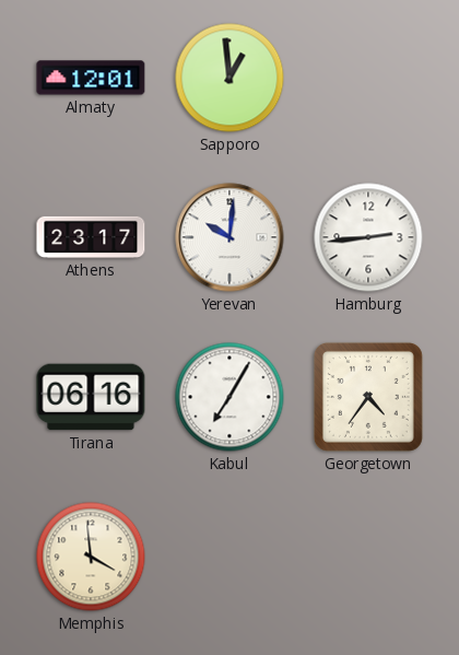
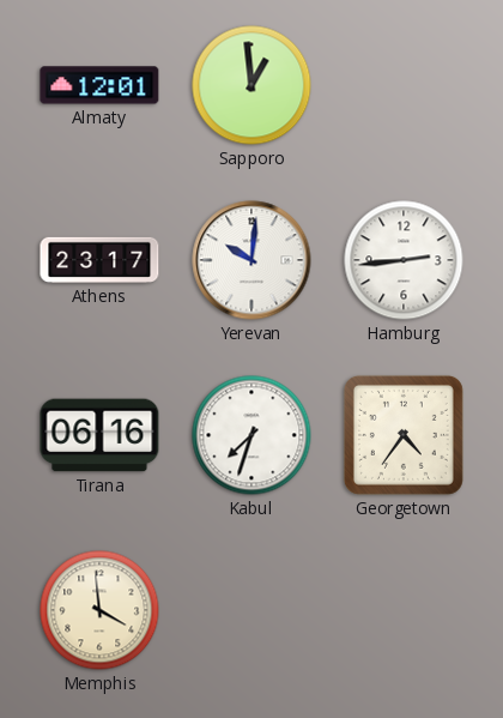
Kabul: 7:05 -> 7:33
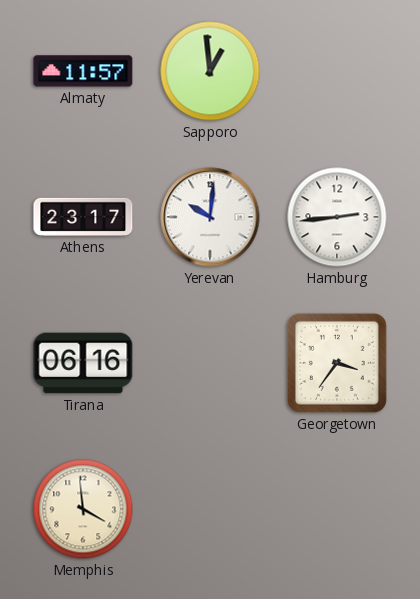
Almaty: 12:01 -> 11:57
Kabul: 7:33 -> none
Georgetown: 4:36 -> 3:36
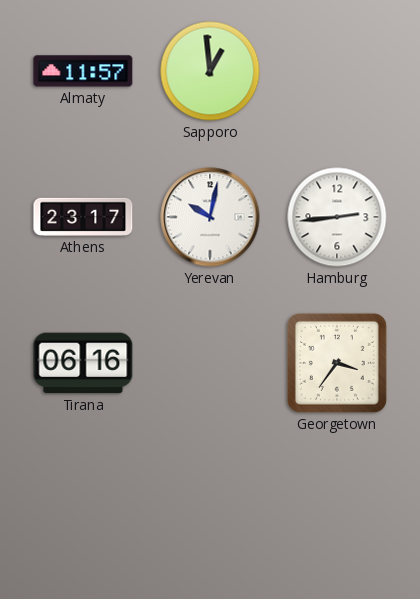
Yerevan: 10:01 -> 10:02
Memphis: 3:59 -> none
